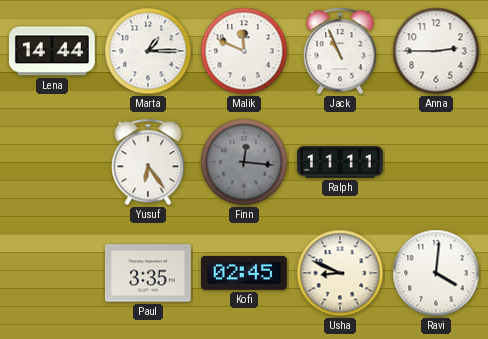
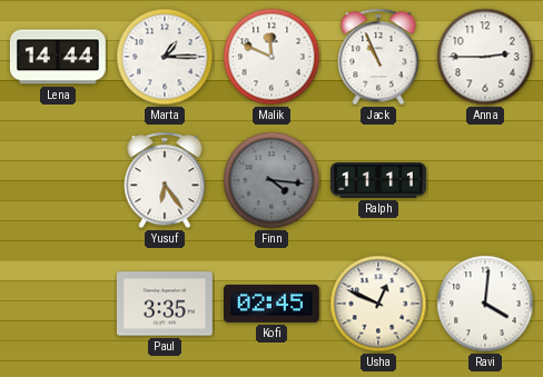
Finn: 12:16 -> 4:16
Usha: 8:49 -> 12:49
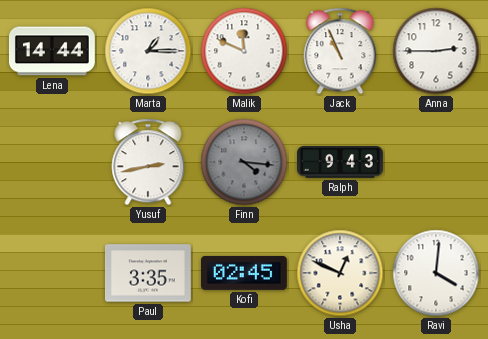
Yusuf: 6:24 -> 2:43
Ralph: 11:11 -> 9:43
